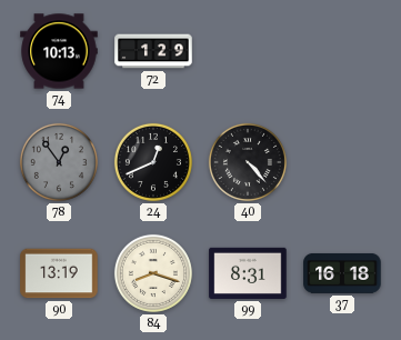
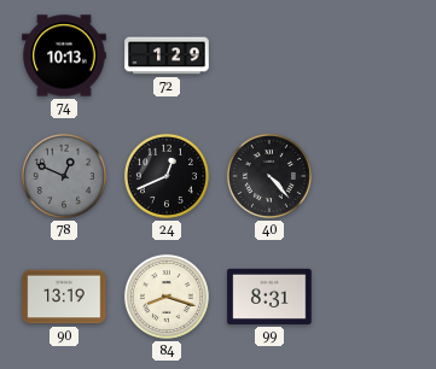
78: 12:54 -> 12:49
37: 16:18 -> none
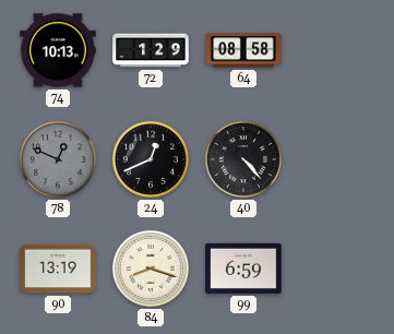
64: none -> 08:58
99: 8:31 -> 6:59
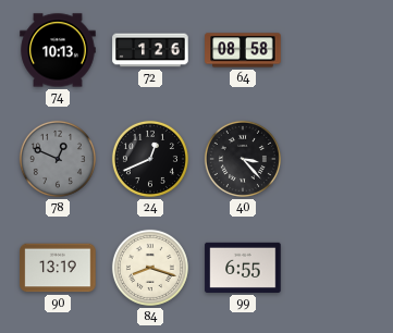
72: 1:29 -> 1:26
40: 4:23 -> 3:23
99: 6:59 -> 6:55
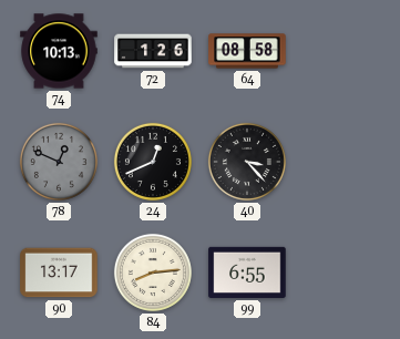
90: 13:19 -> 13:17
84: 8:18 -> 8:14
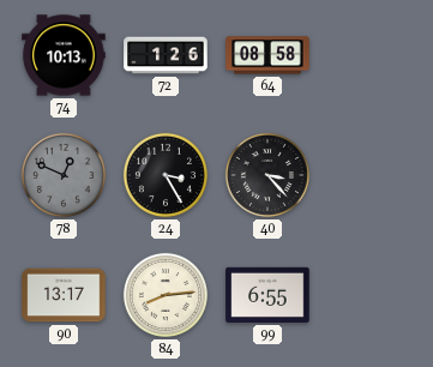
24: 12:41 -> 3:25
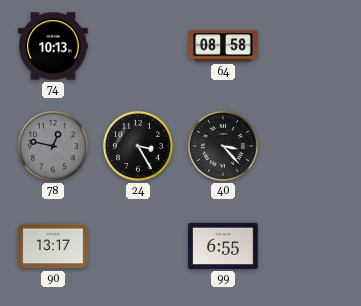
72: 1:26 -> none
78: 12:49 -> 12:47
84: 8:14 -> none
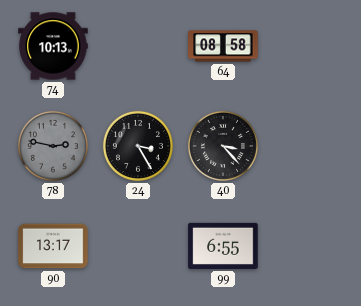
78: 12:47 -> 2:47
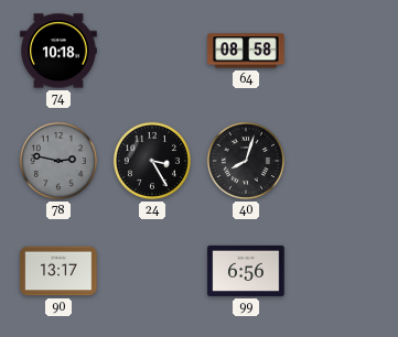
74: 10:13 -> 10:18
40: 3:23 -> 8:03
99: 6:55 -> 6:56
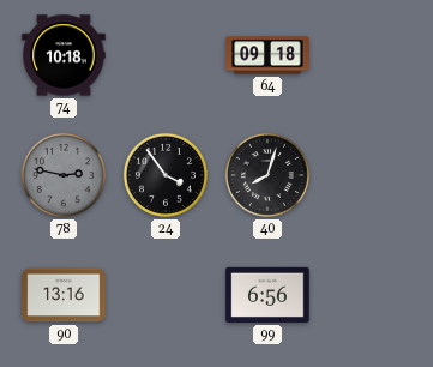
64: 08:58 -> 09:18
24: 3:25 -> 3:54
90: 13:17 -> 13:16
